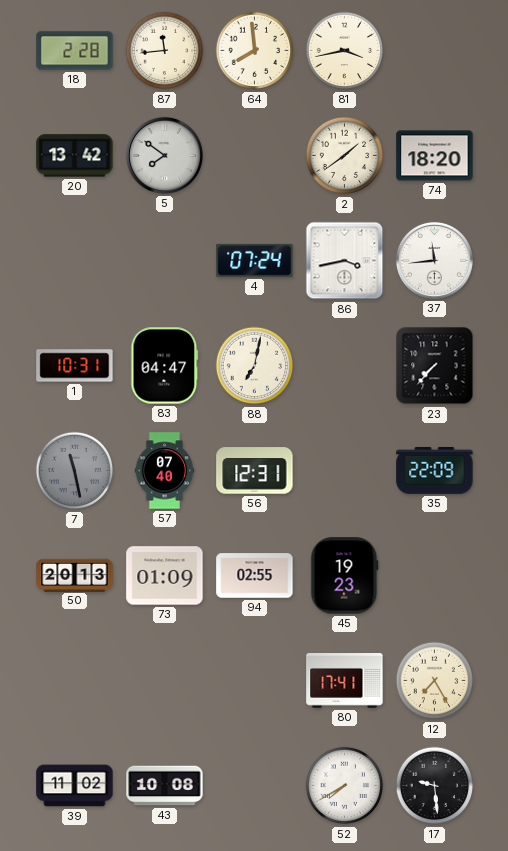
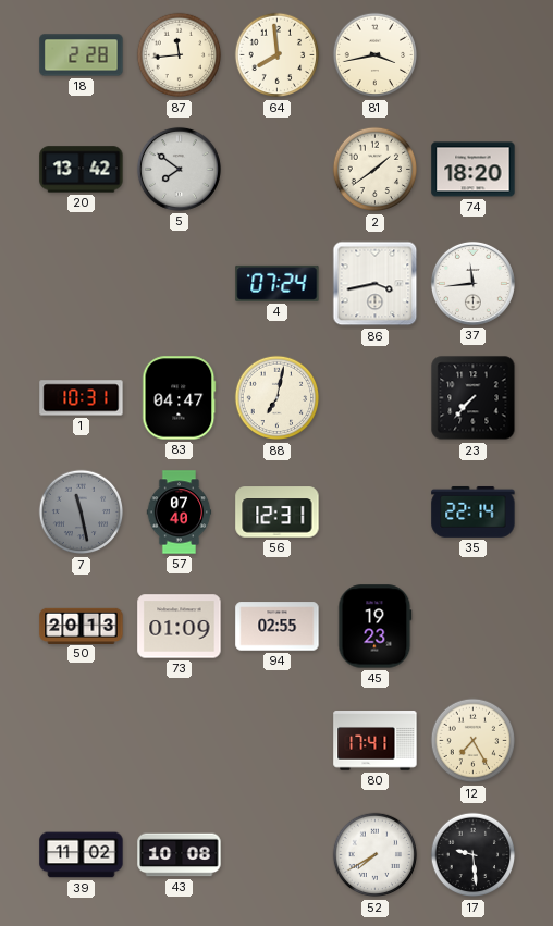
35: 22:09 -> 22:14
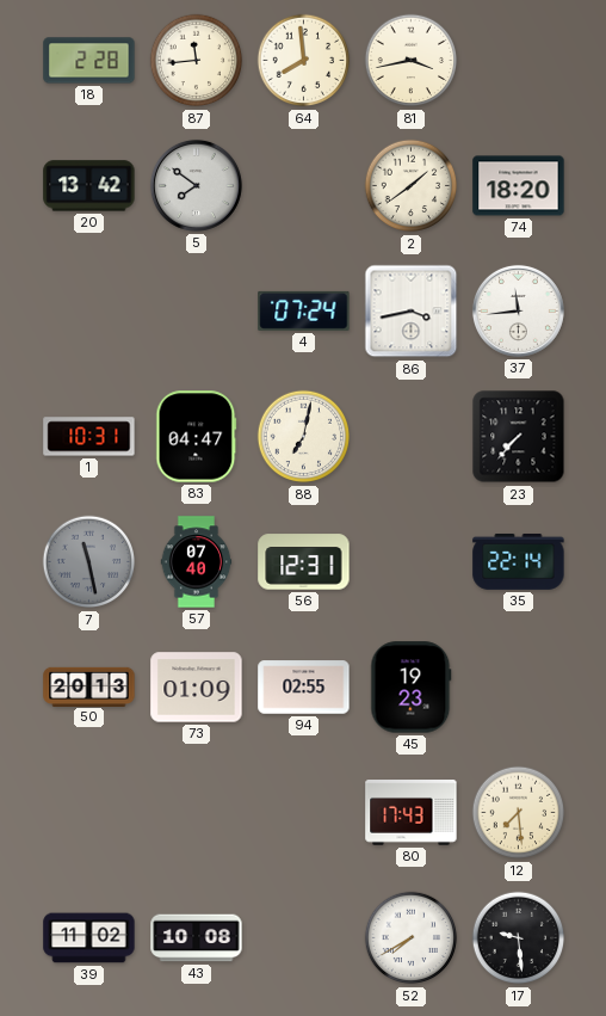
80: 17:41 -> 17:43
12: 7:25 -> 7:29
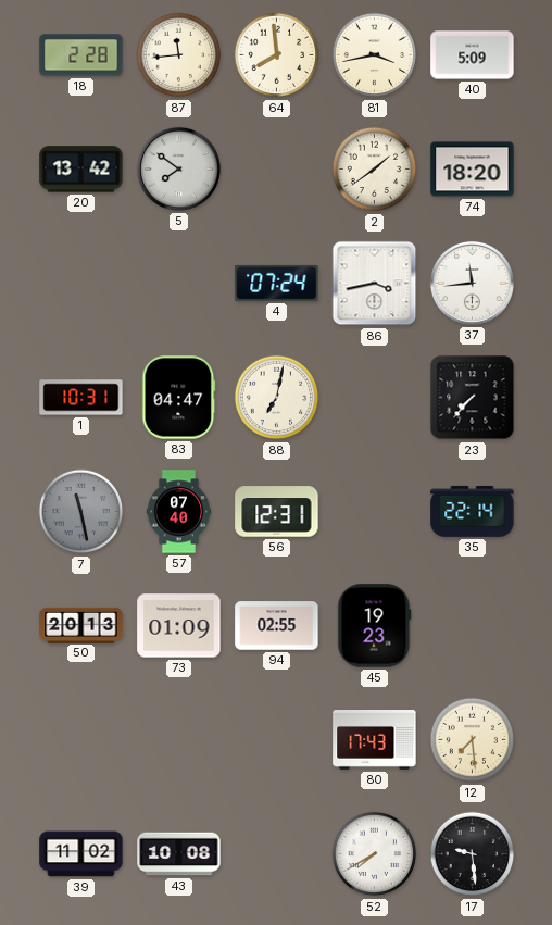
40: none -> 5:09
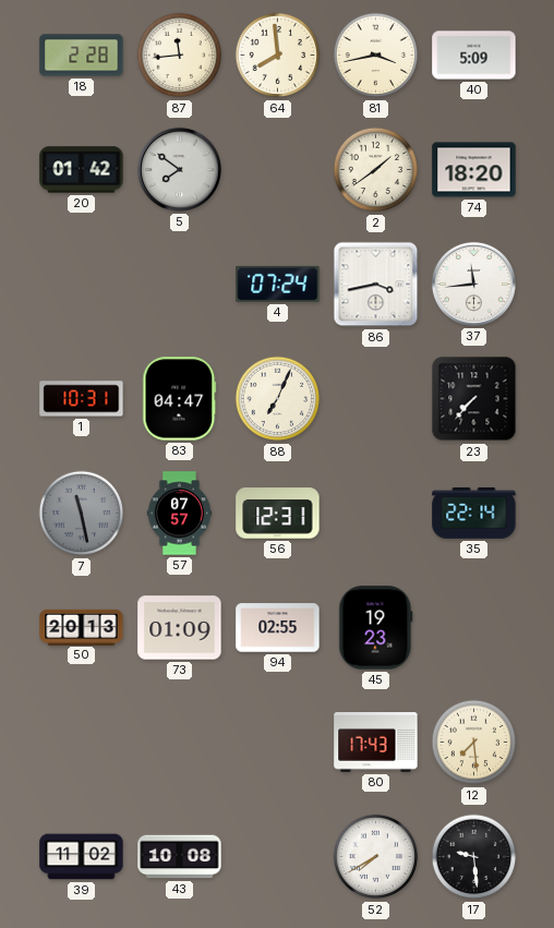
20: 13:42 -> 01:42
88: 7:02 -> 7:04
57: 07:40 -> 07:57
